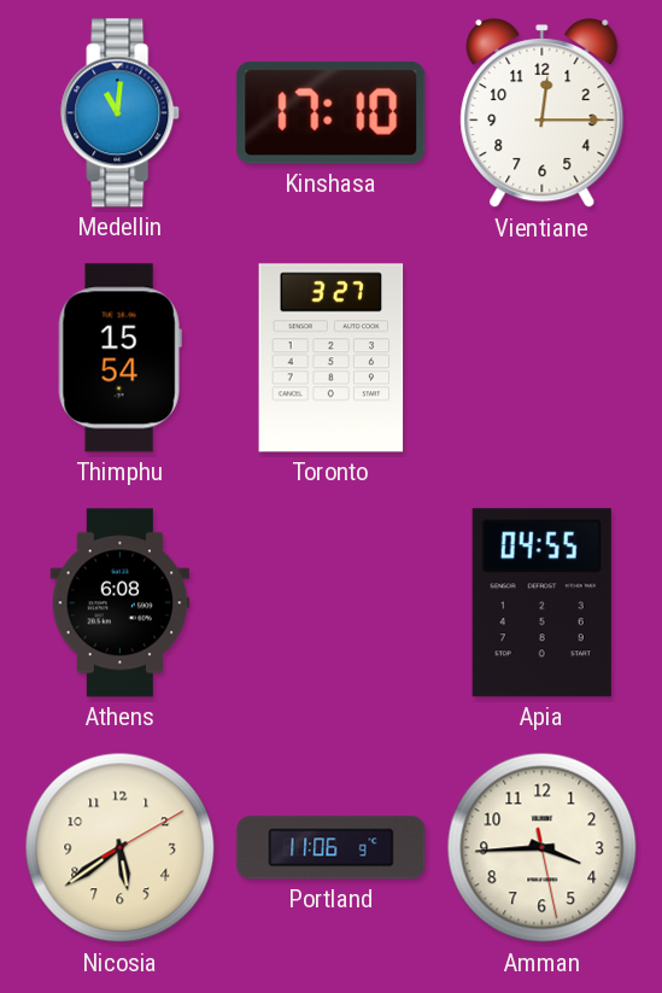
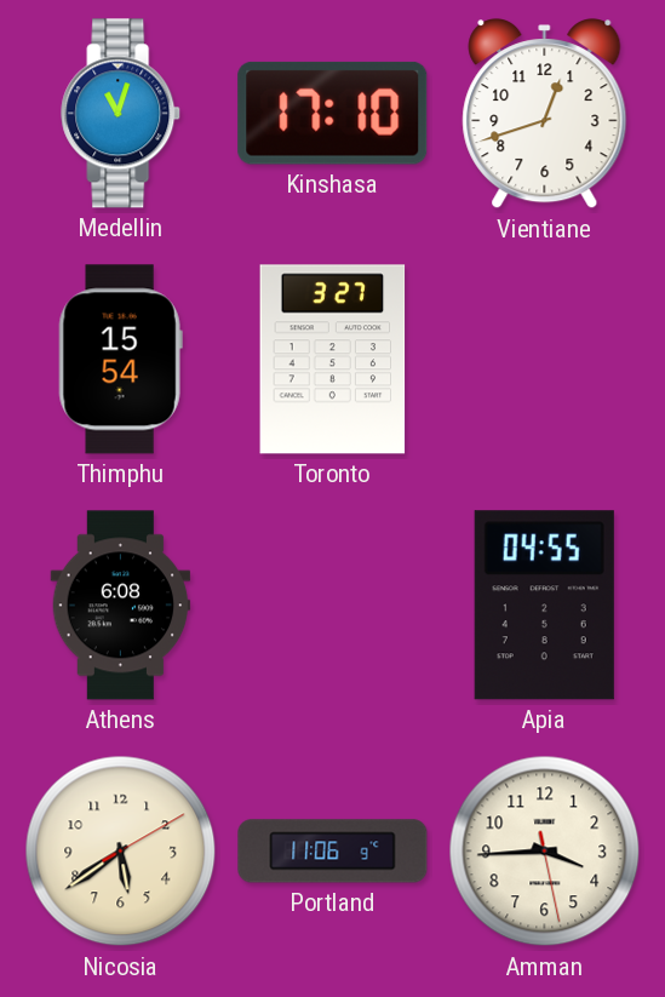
Medellin: 11:01 -> 11:03
Vientiane: 12:15 -> 12:42
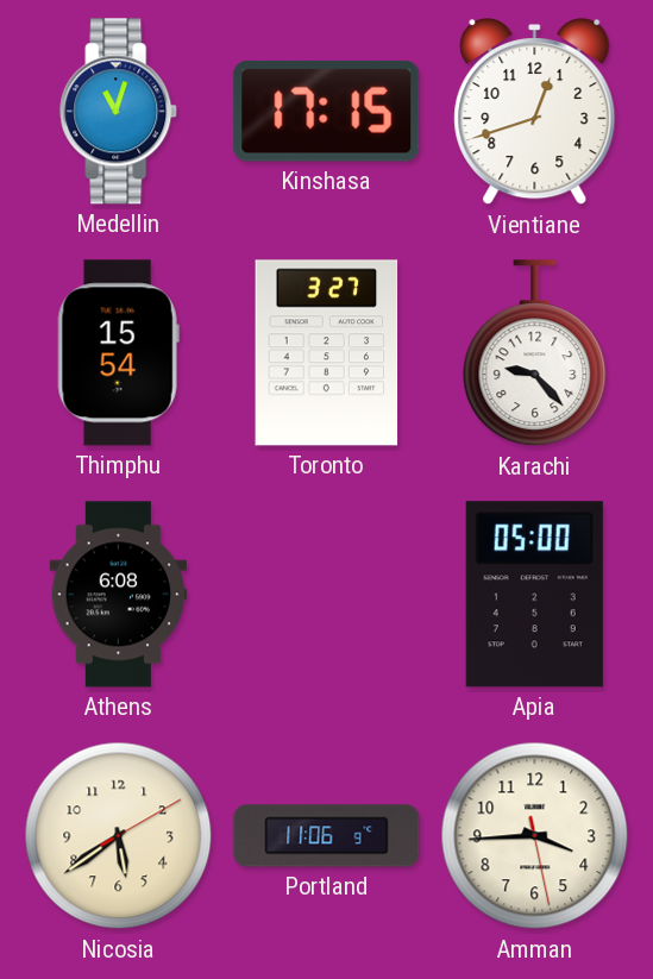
Kinshasa: 17:10 -> 17:15
Karachi: none -> 9:23
Apia: 04:55 -> 05:00
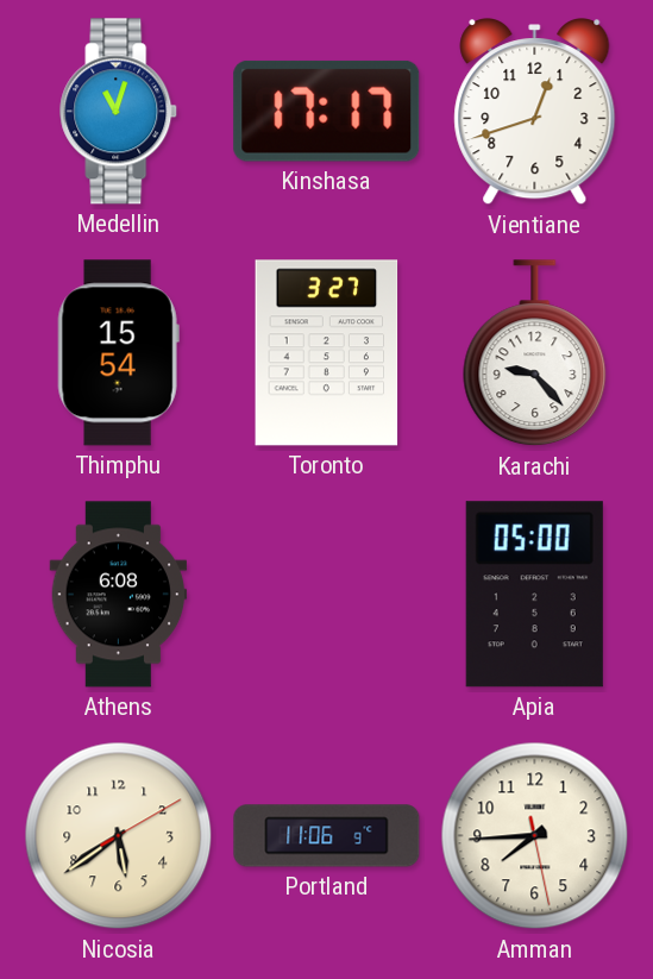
Kinshasa: 17:15 -> 17:17
Amman: 3:44 -> 7:44
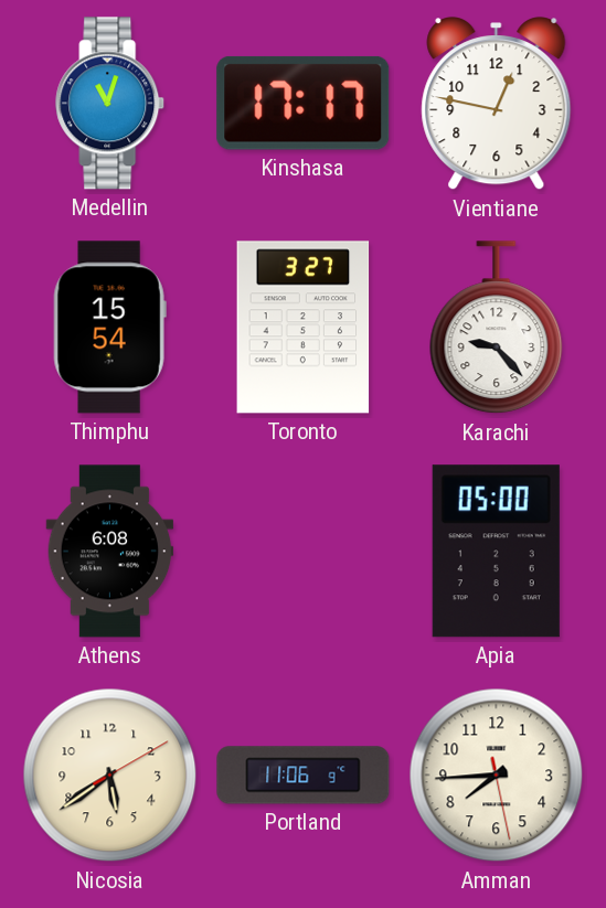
Vientiane: 12:42 -> 12:47
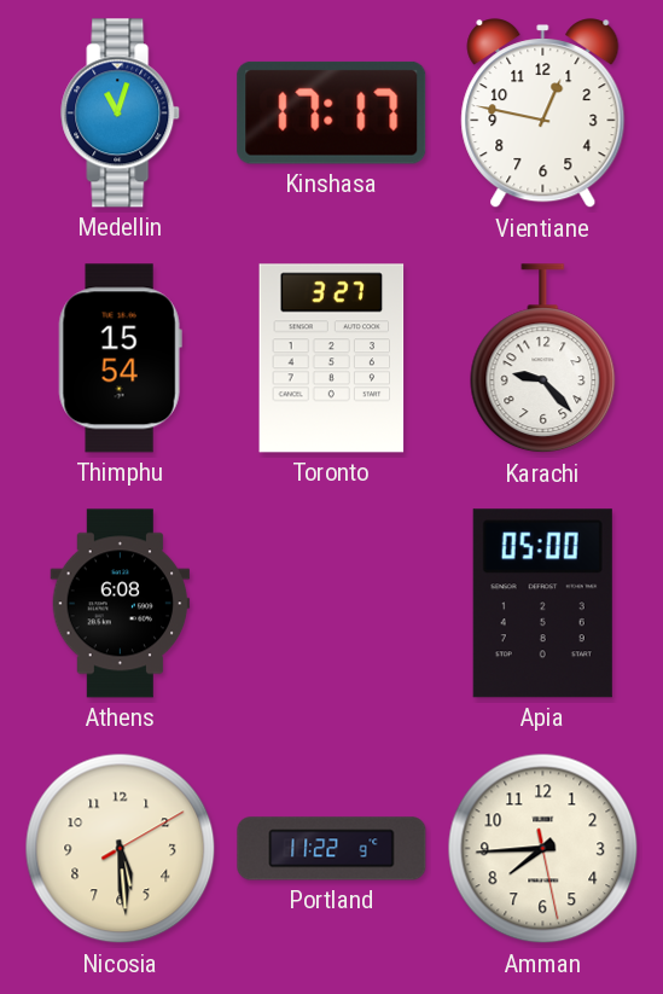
Nicosia: 5:39 -> 5:29
Portland: 11:06 -> 11:22
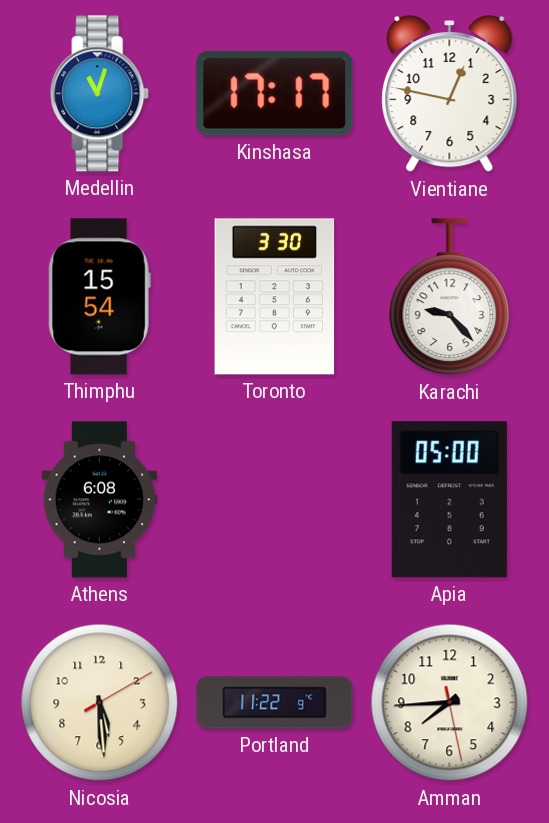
Toronto: 3:27 -> 3:30
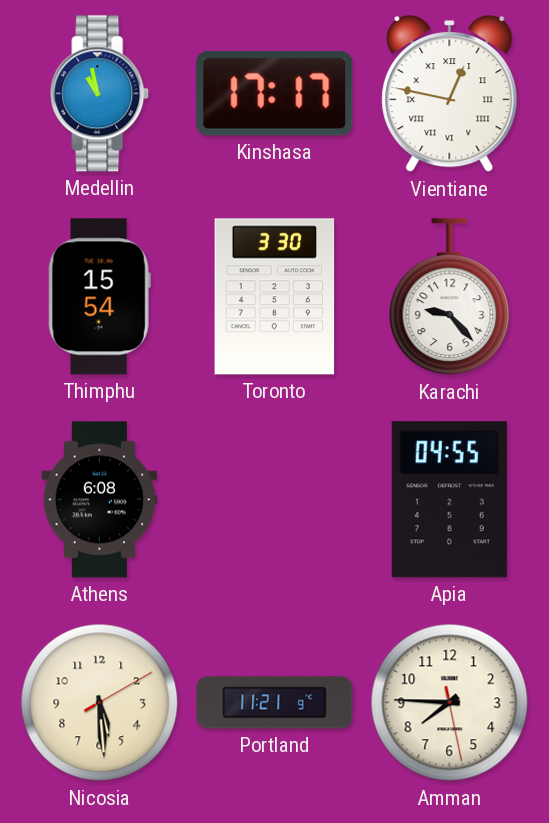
Medellin: 11:03 -> 10:58
Vientiane numerals: Arabic -> Roman
Apia: 05:00 -> 04:55
Portland: 11:22 -> 11:21
Amman: 7:44 -> 7:45
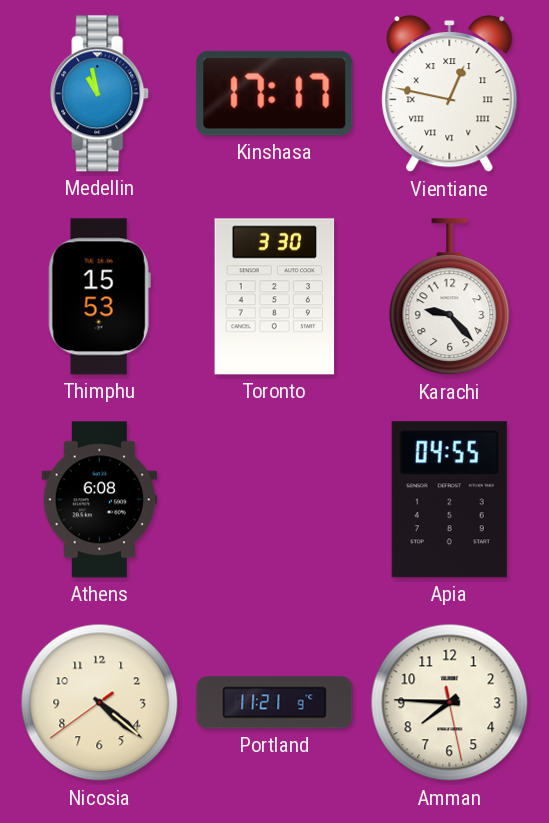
Thimphu: 15:54 -> 15:53
Nicosia: 5:29 -> 4:21
